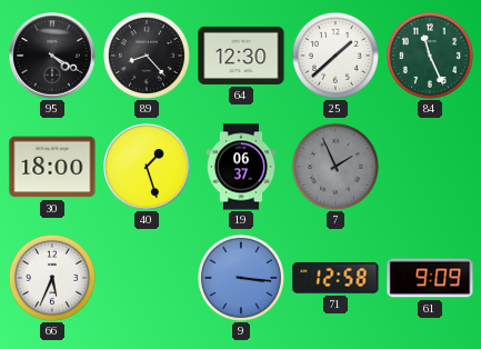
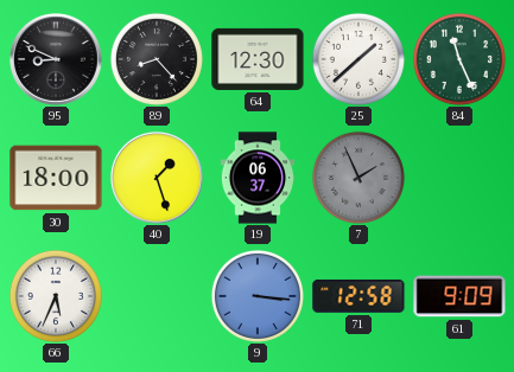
95: 4:20 -> 8:49
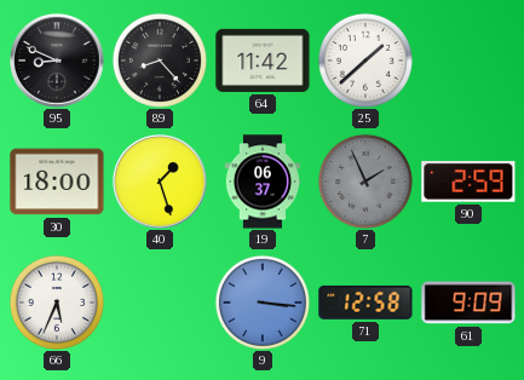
64: 12:30 -> 11:42
84: 11:26 -> none
90: none -> 2:59
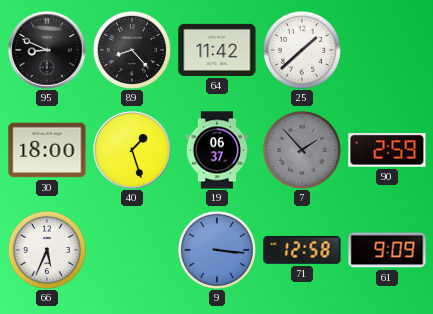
7: 1:56 -> 1:53
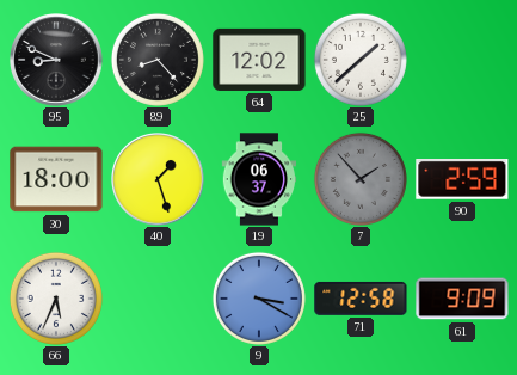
64: 11:42 -> 12:02
9: 3:16 -> 3:20
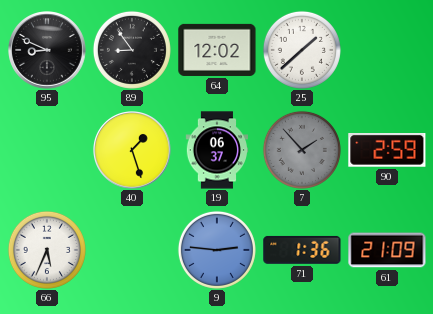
89: 8:23 -> 8:54
30: 18:00 -> none
9: 3:20 -> 2:46
71: 12:58 -> 1:36
61: 9:09 -> 21:09
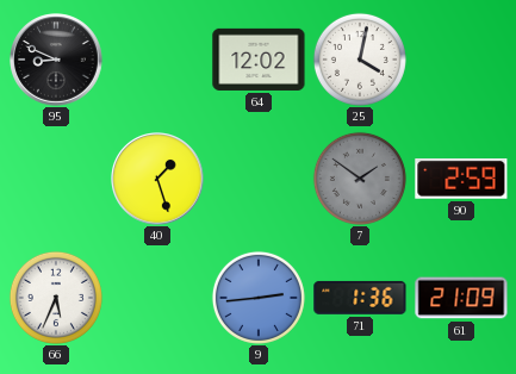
89: 8:54 -> none
25: 1:38 -> 4:02
19: 06:37 -> none
7: 1:53 -> 1:51
9: 2:46 -> 2:44
